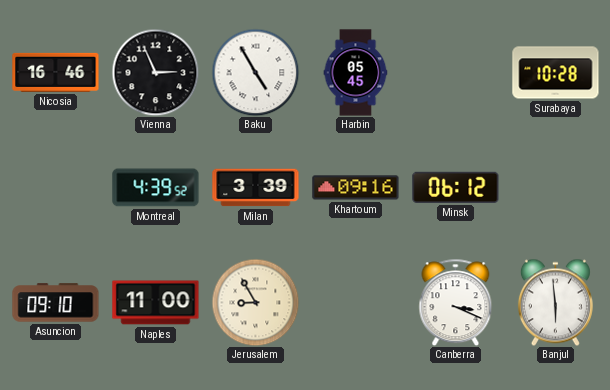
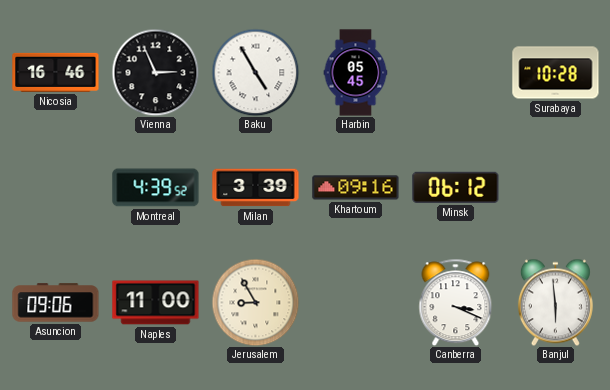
Asuncion: 09:10 -> 09:06
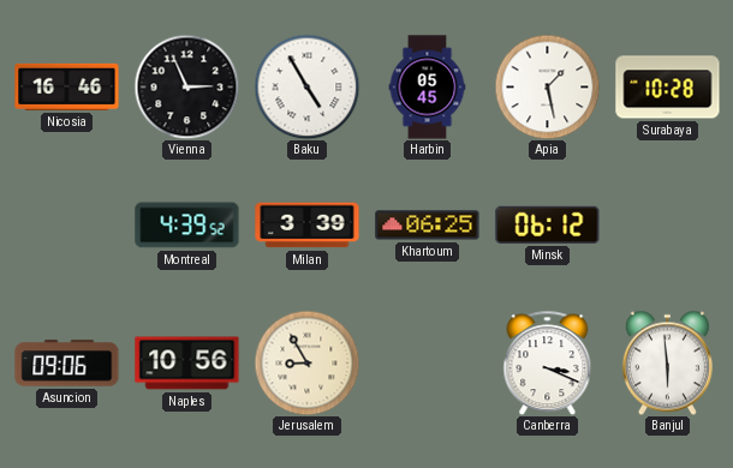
Apia: none -> 1:28
Khartoum: 09:16 -> 06:25
Naples: 11:00 -> 10:56
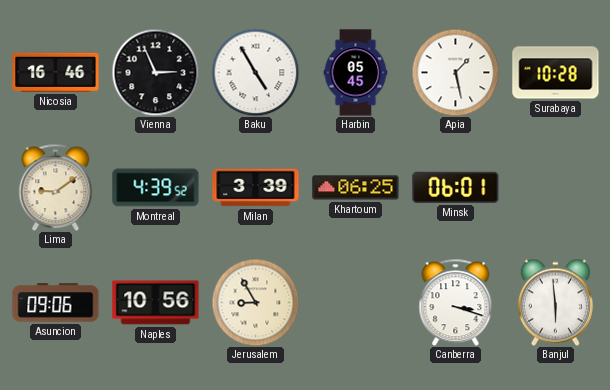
Lima: none -> 9:09
Minsk: 06:12 -> 06:01
Canberra: 3:19 -> 3:18
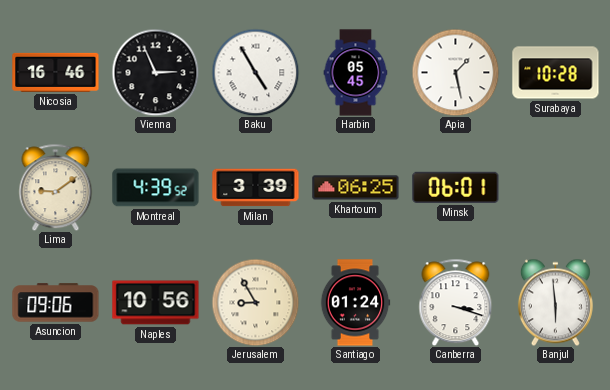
Santiago: none -> 01:24
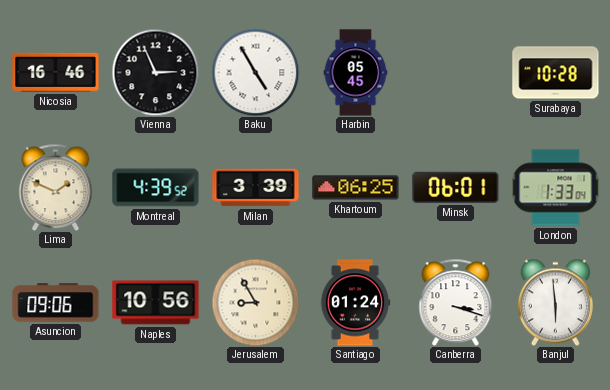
Apia: 1:28 -> none
Lima: 9:09 -> 1:49
London: none -> 1:33
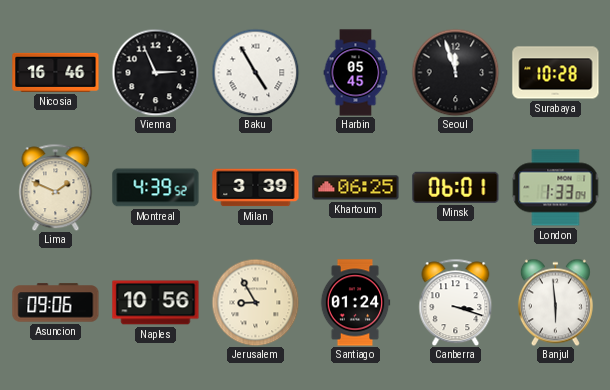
Seoul: none -> 11:57
